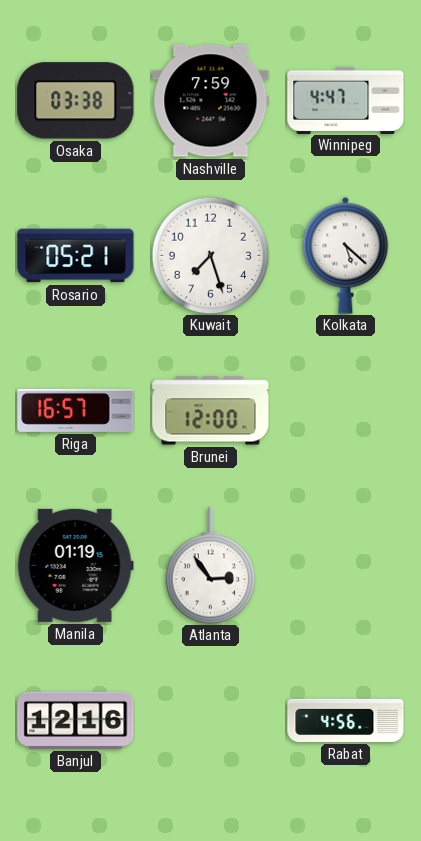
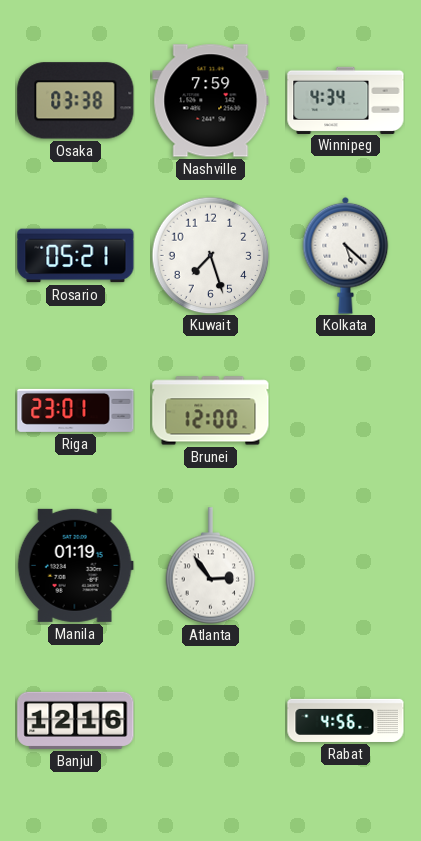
Winnipeg: 4:47 -> 4:34
Riga: 16:57 -> 23:01
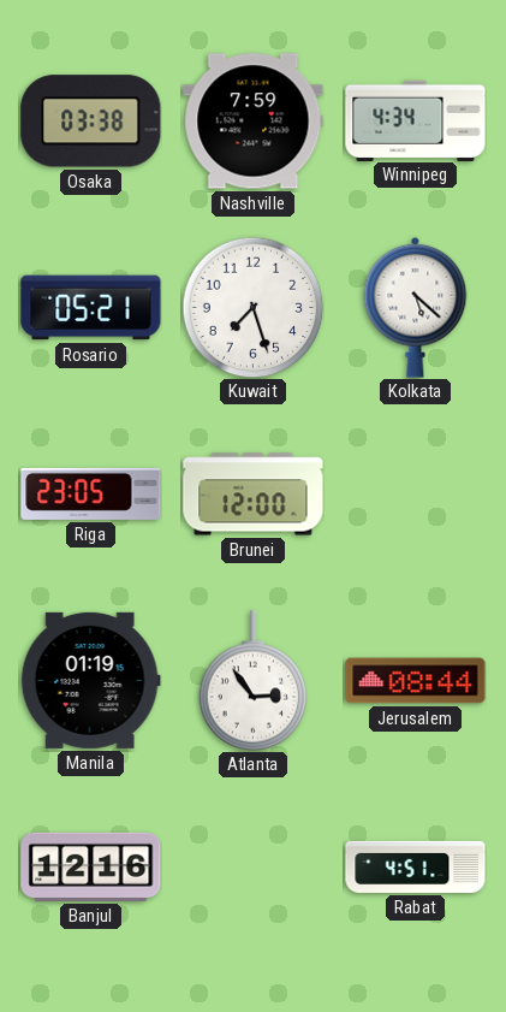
Riga: 23:01 -> 23:05
Jerusalem: none -> 08:44
Rabat: 4:56 -> 4:51
